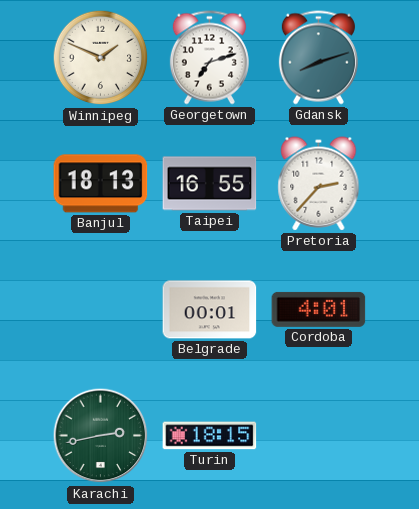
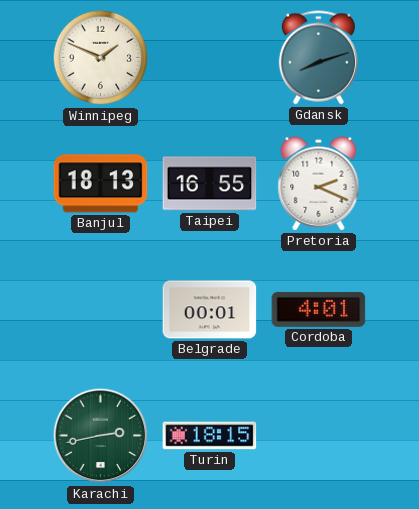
Georgetown: 7:12 -> none
Pretoria: 2:37 -> 2:19
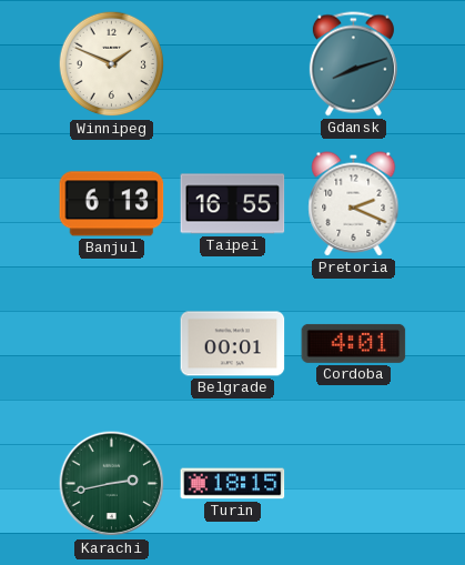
Banjul: 18:13 -> 6:13
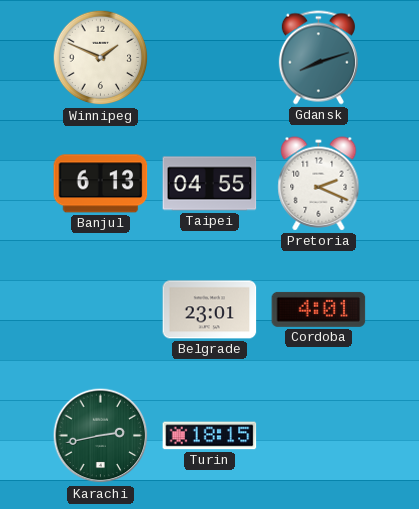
Taipei: 16:55 -> 04:55
Belgrade: 00:01 -> 23:01
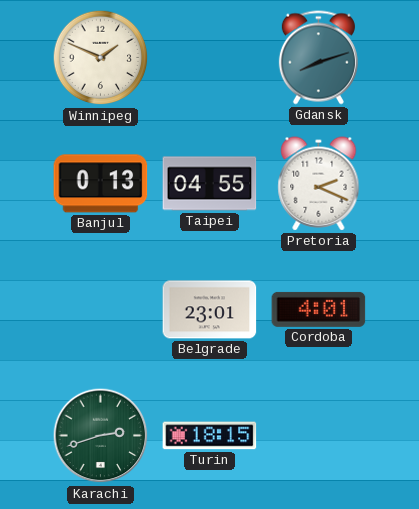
Banjul: 6:13 -> 0:13
Karachi: 2:43 -> 2:42
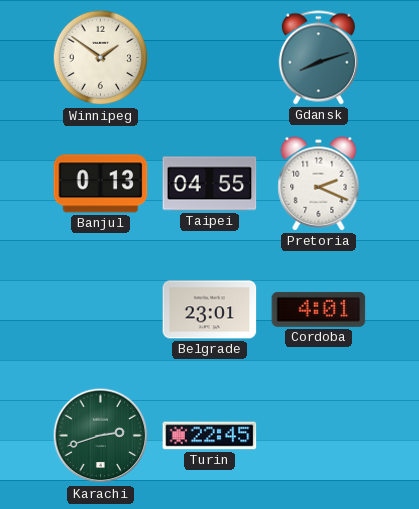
Winnipeg: 1:49 -> 1:51
Turin: 18:15 -> 22:45
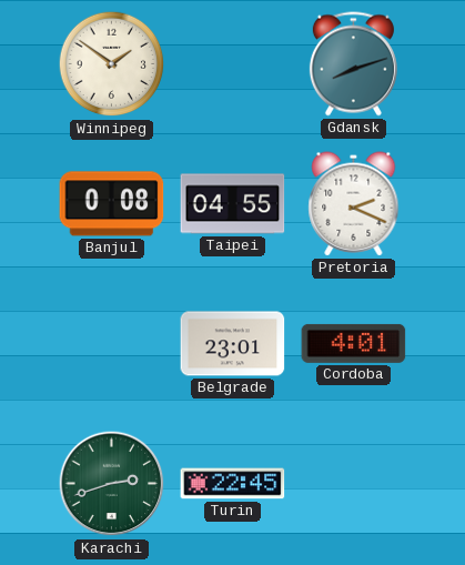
Banjul: 0:13 -> 0:08
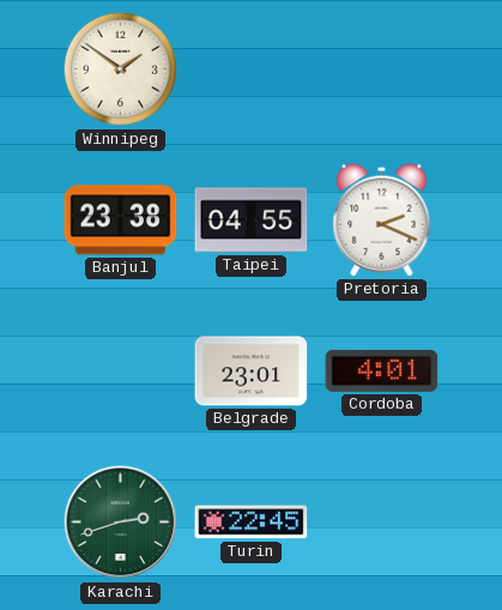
Gdansk: 8:12 -> none
Banjul: 0:08 -> 23:38
